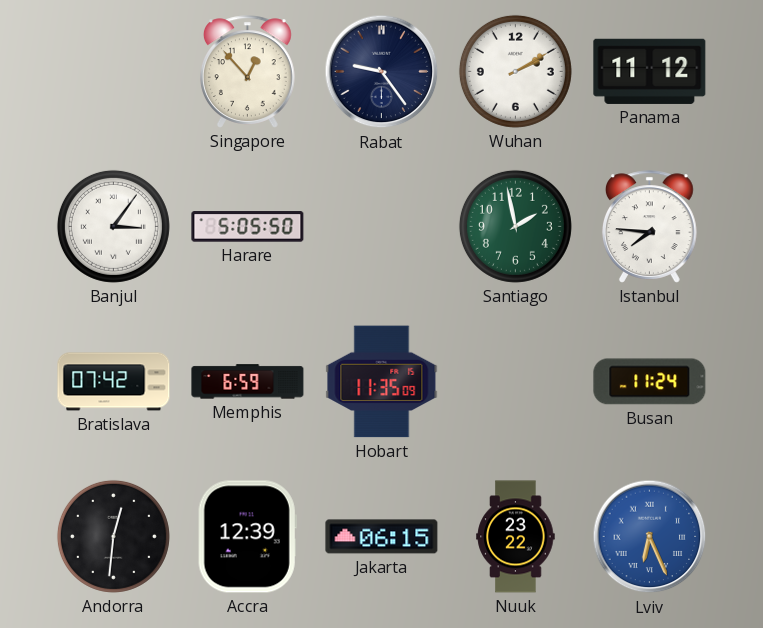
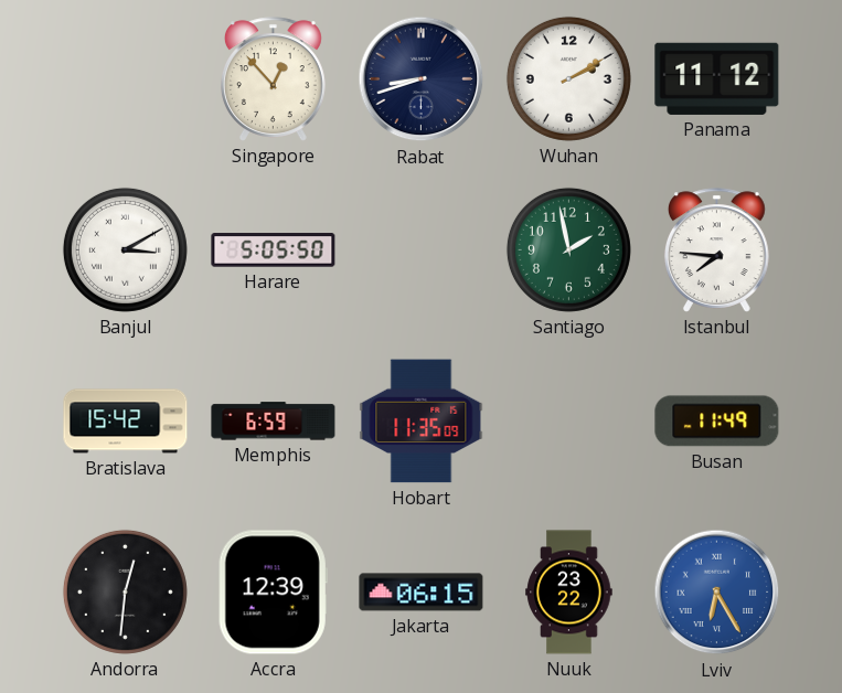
Rabat: 9:24 -> 8:42
Banjul: 3:06 -> 3:10
Bratislava: 07:42 -> 15:42
Busan: 11:24 -> 11:49
Lviv: 6:26 -> 6:25
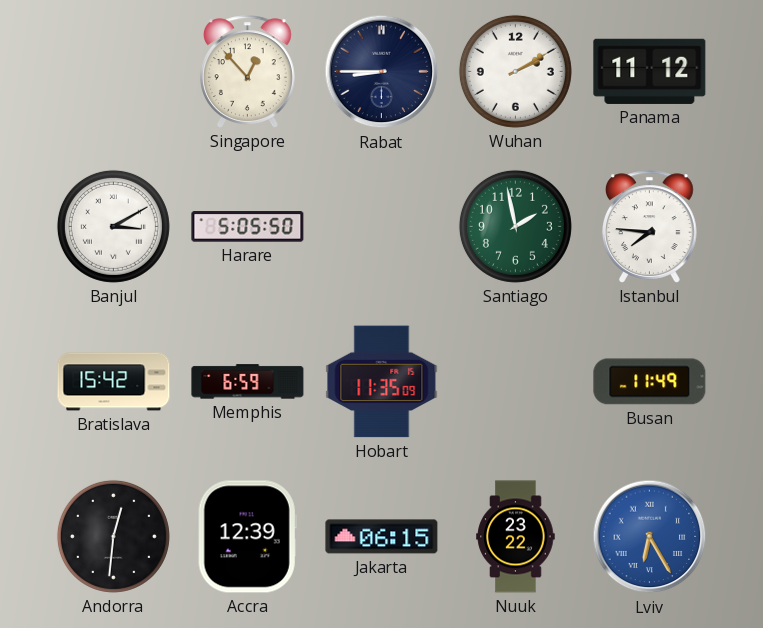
Rabat: 8:42 -> 8:45
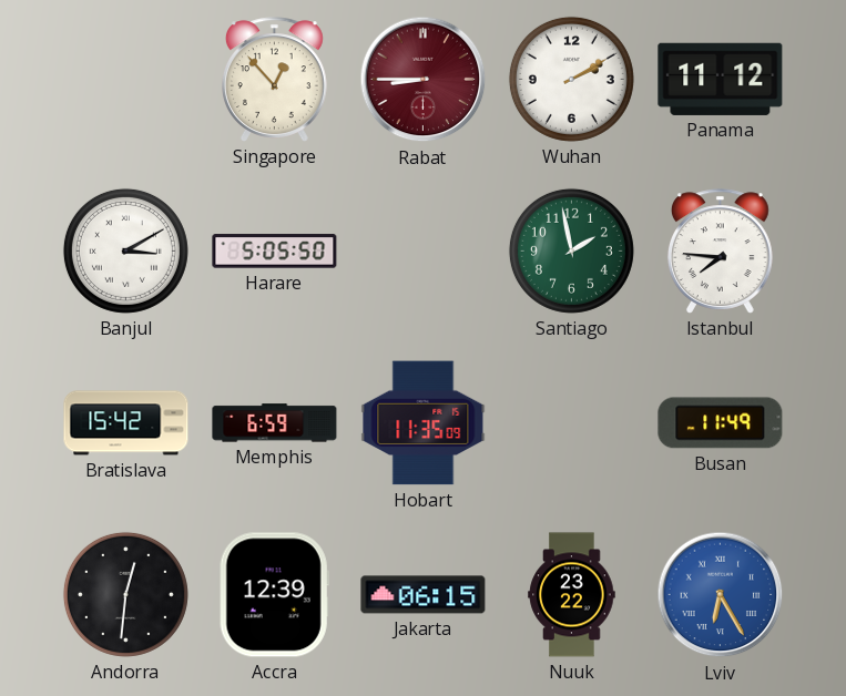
Rabat dial: navy -> burgundy
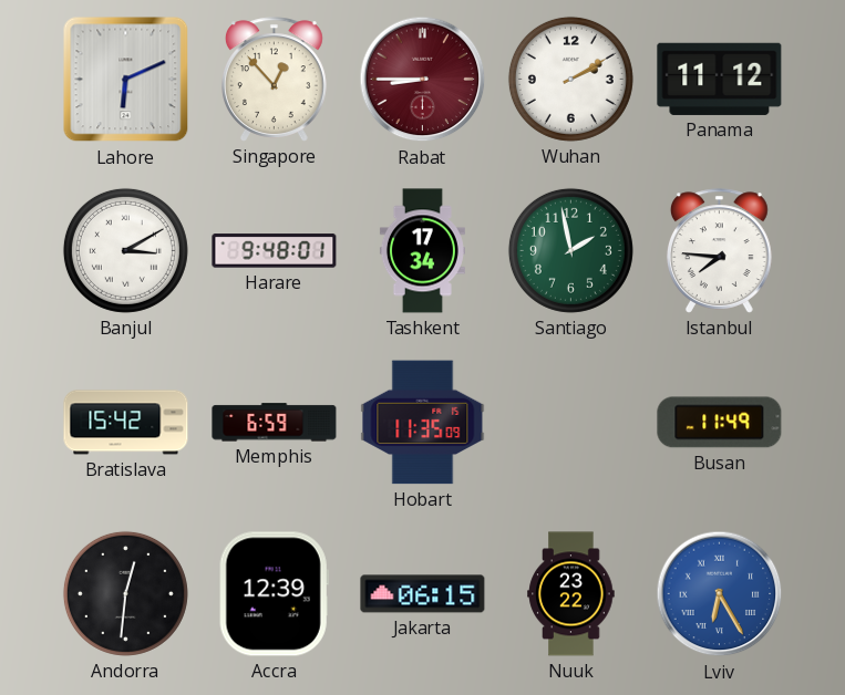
Lahore: none -> 6:11
Harare: 5:05 -> 9:48
Tashkent: none -> 17:34
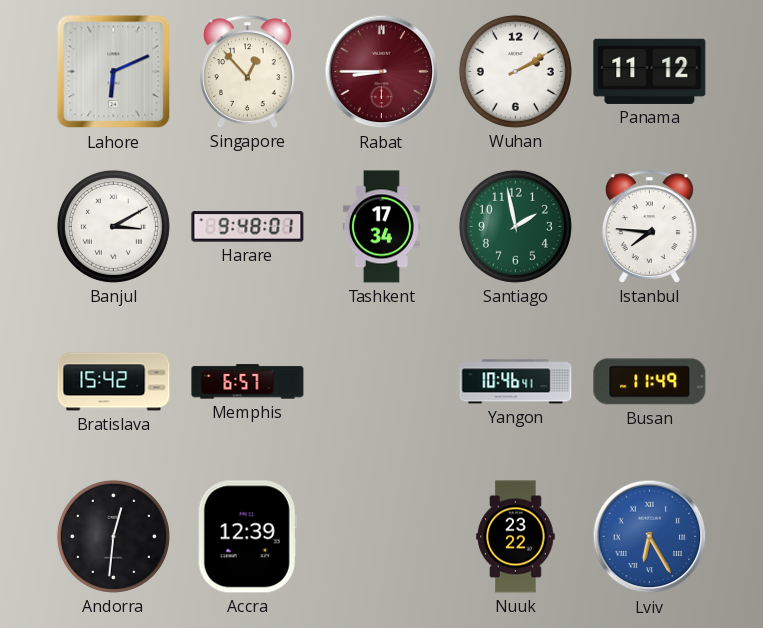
Memphis: 6:59 -> 6:57
Hobart: 11:35 -> none
Yangon: none -> 10:46
Jakarta: 06:15 -> none
